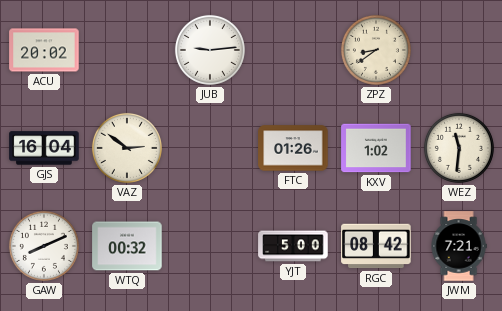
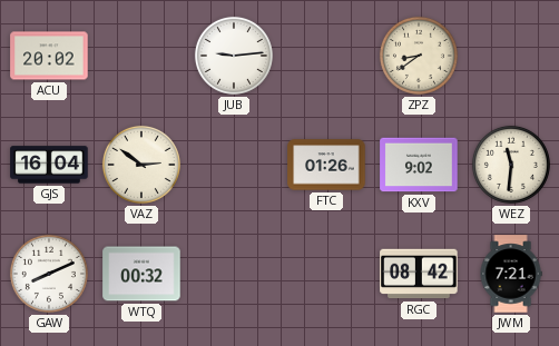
KXV: 1:02 -> 9:02
YJT: 5:00 -> none
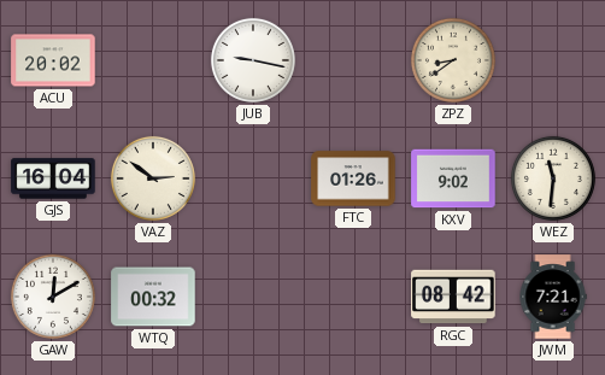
JUB: 9:14 -> 9:17
GAW: 8:11 -> 12:10
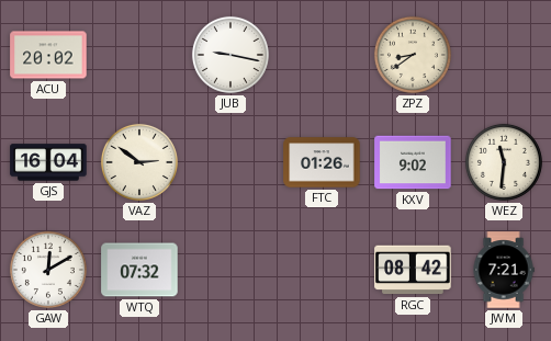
WTQ: 00:32 -> 07:32
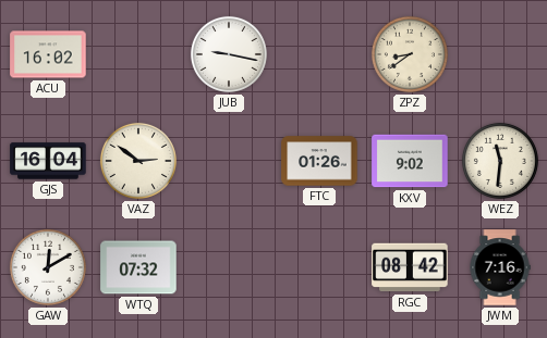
ACU: 20:02 -> 16:02
JWM: 7:21 -> 7:16
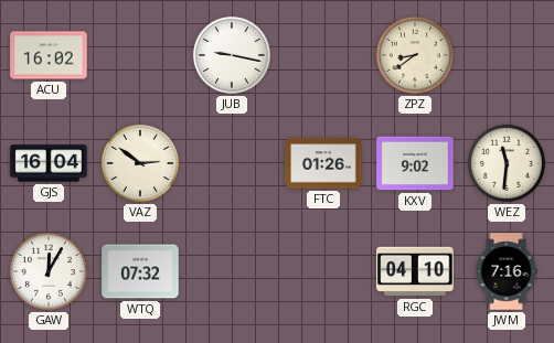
GAW: 12:10 -> 12:05
RGC: 08:42 -> 04:10
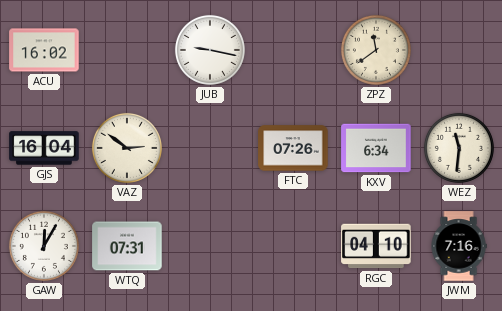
ZPZ: 8:39 -> 11:39
FTC: 01:26 -> 07:26
KXV: 9:02 -> 6:34
WTQ: 07:32 -> 07:31
